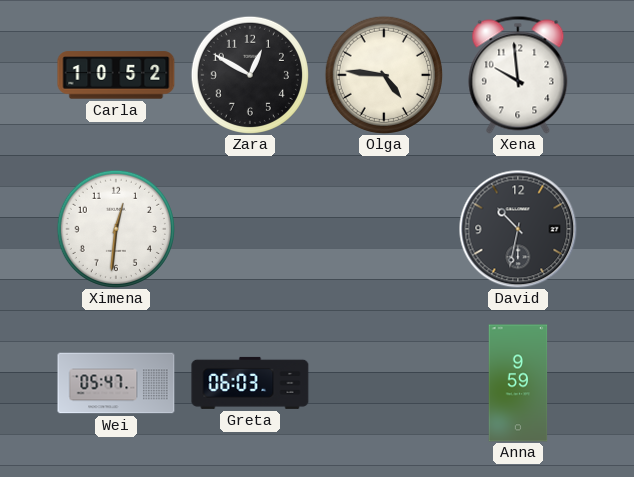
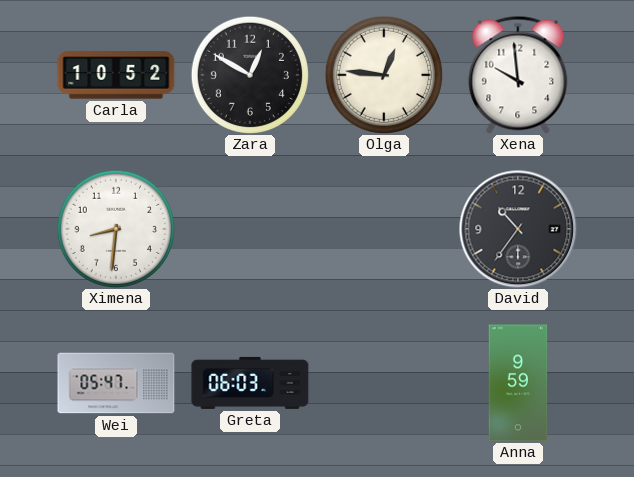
Olga: 4:46 -> 12:46
Ximena: 12:31 -> 8:31
David: 10:32 -> 10:36
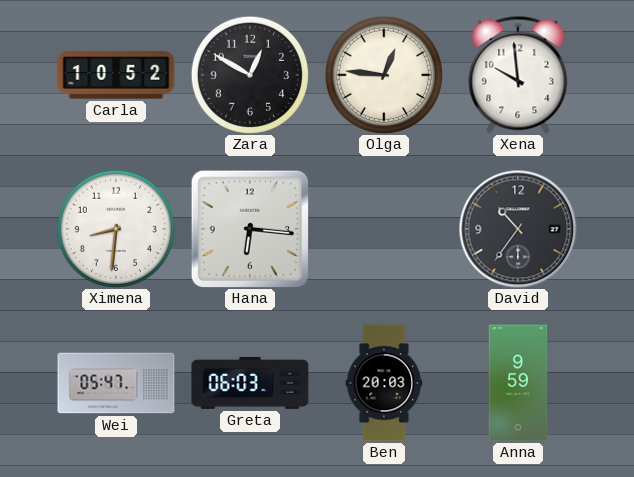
Hana: none -> 6:16
Ben: none -> 20:03
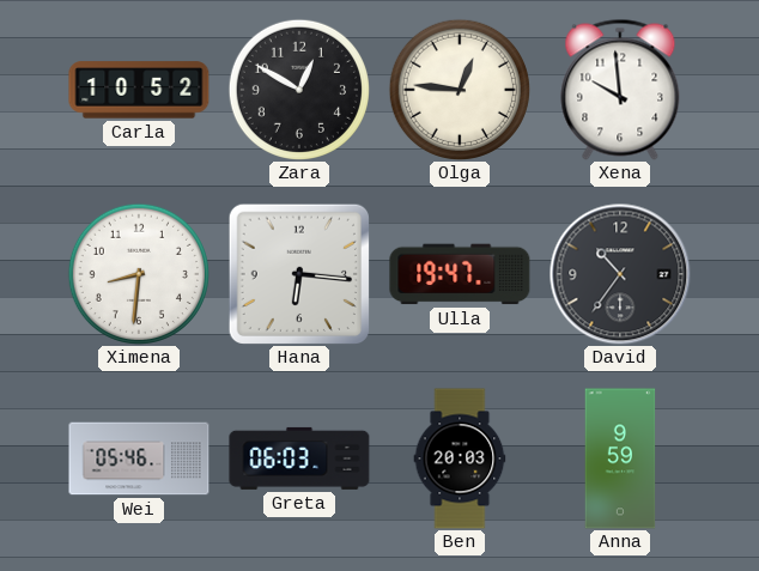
Ulla: none -> 19:47
Wei: 05:47 -> 05:46
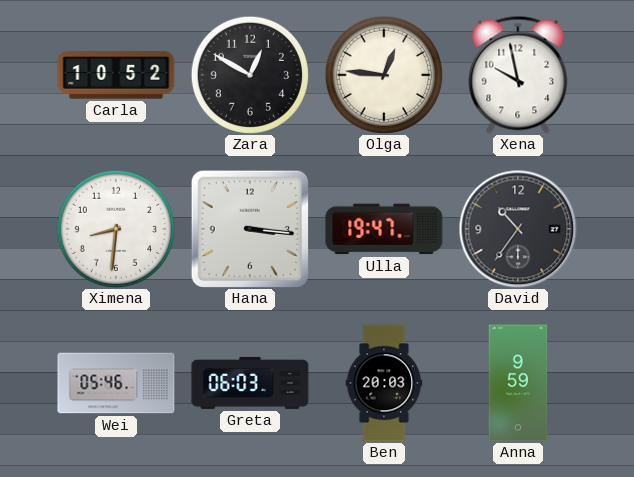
Xena: 9:59 -> 9:58
Hana: 6:16 -> 3:16
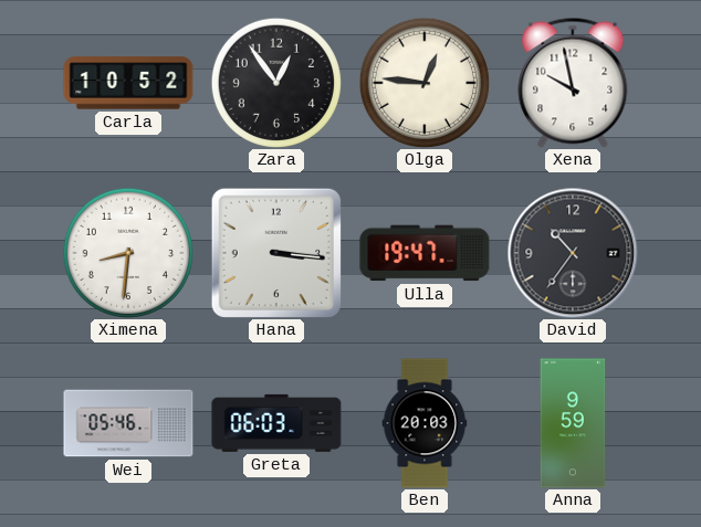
Zara: 12:50 -> 12:54
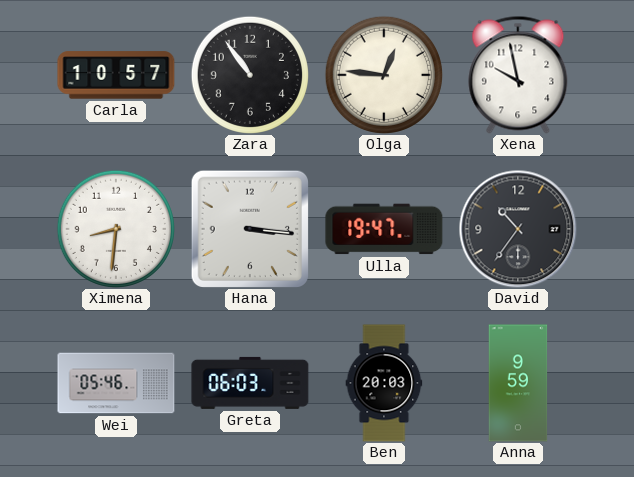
Carla: 10:52 -> 10:57
Zara: 12:54 -> 10:54
